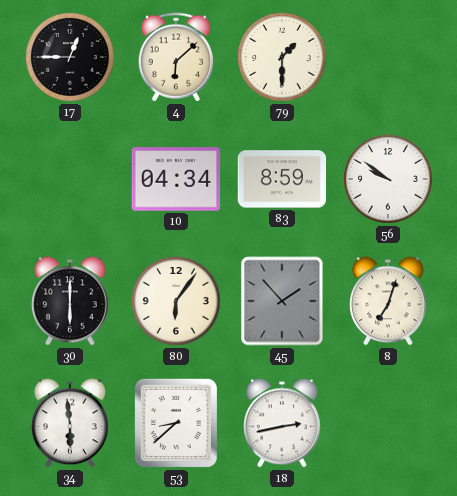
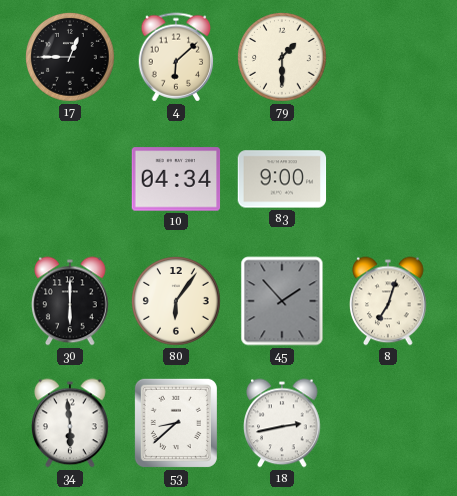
83: 8:59 -> 9:00
56: 9:51 -> none
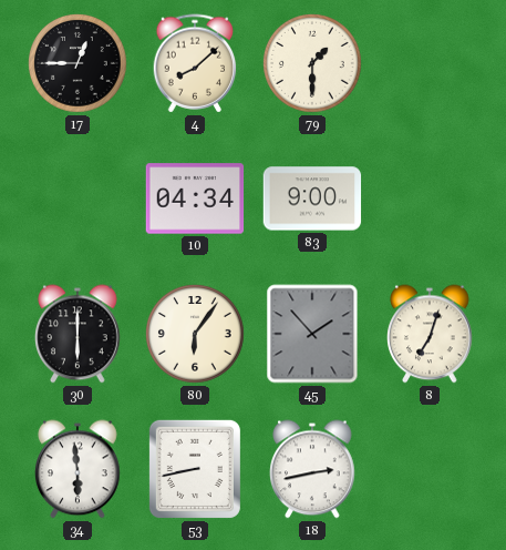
4: 6:08 -> 8:08
53: 8:38 -> 8:43
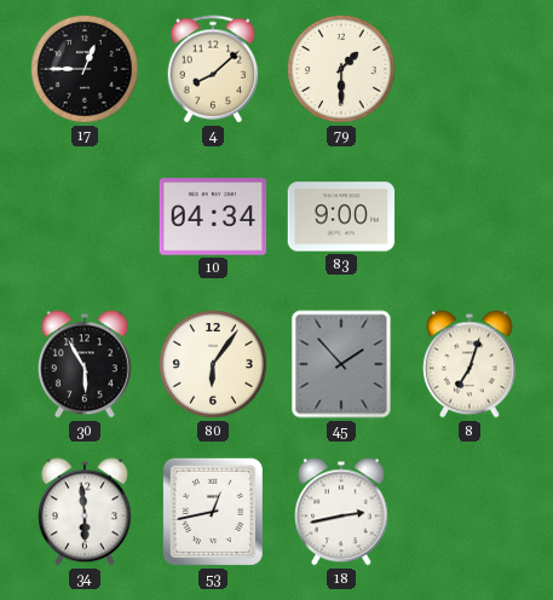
30: 6:00 -> 5:55
53: 8:43 -> 12:43
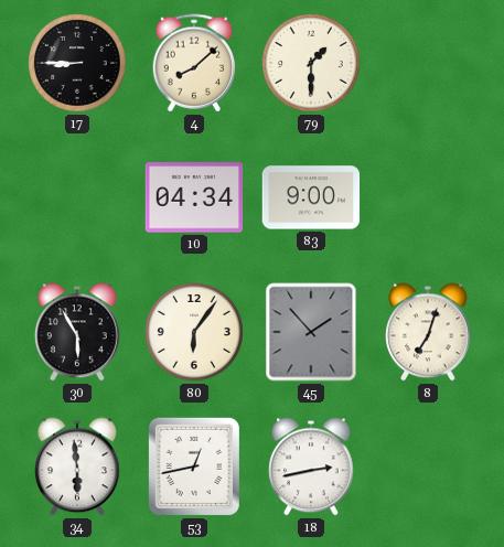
17: 12:45 -> 8:45
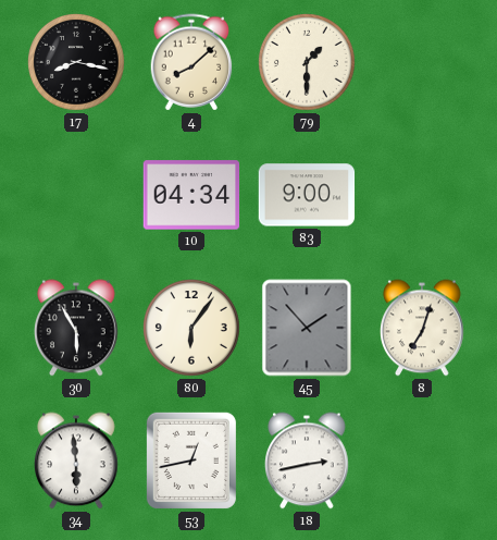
17: 8:45 -> 8:17
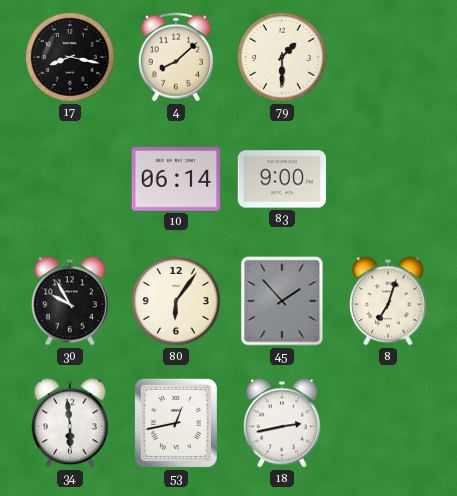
10: 04:34 -> 06:14
30: 5:55 -> 9:55
